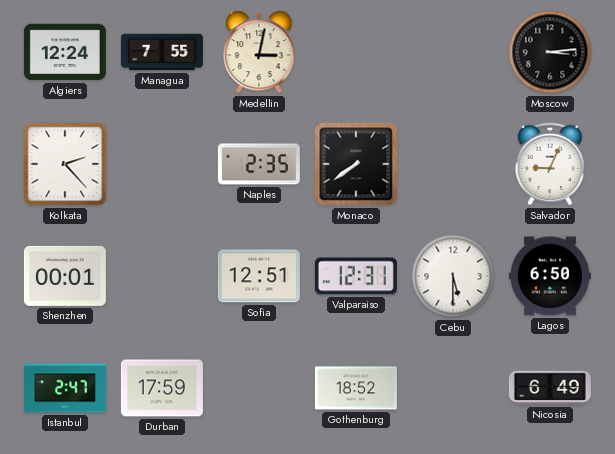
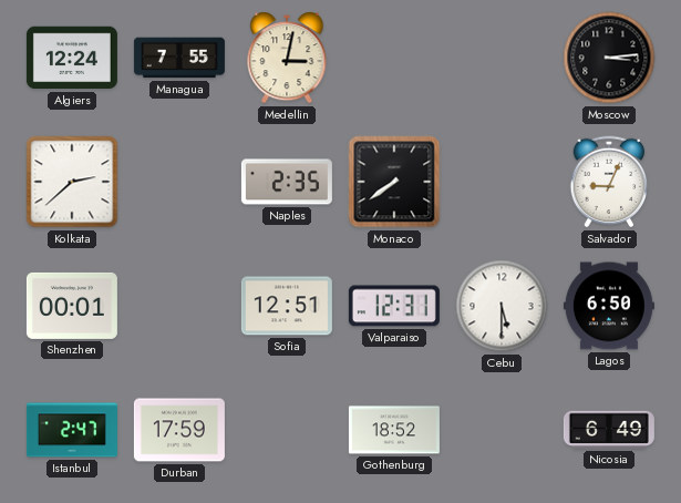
Kolkata: 2:23 -> 2:38
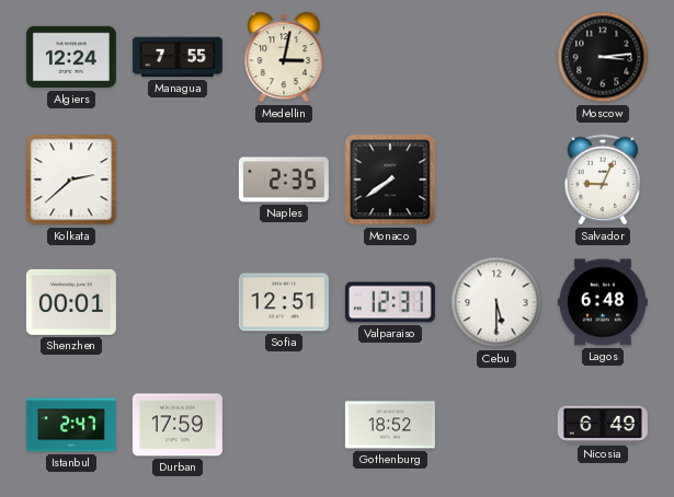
Lagos: 6:50 -> 6:48
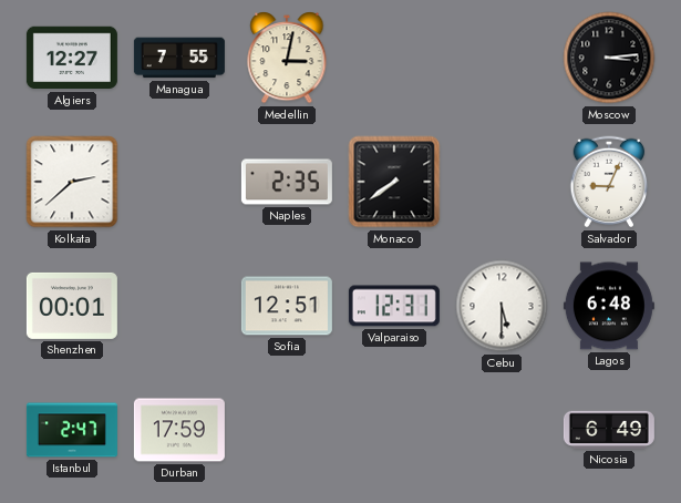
Algiers: 12:24 -> 12:27
Gothenburg: 18:52 -> none
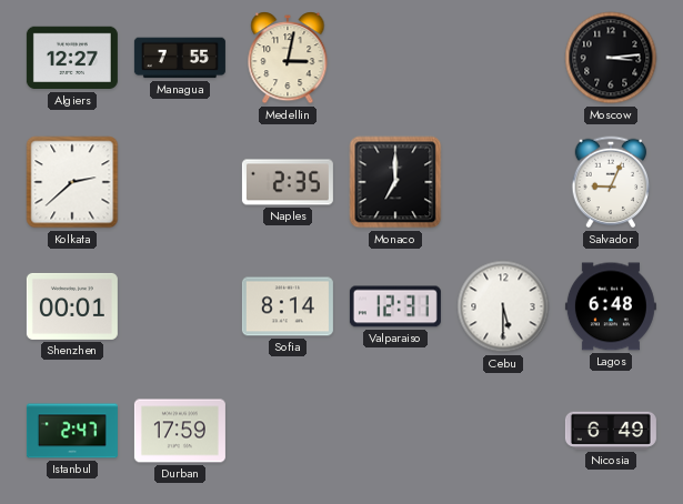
Monaco: 7:39 -> 7:00
Sofia: 12:51 -> 8:14
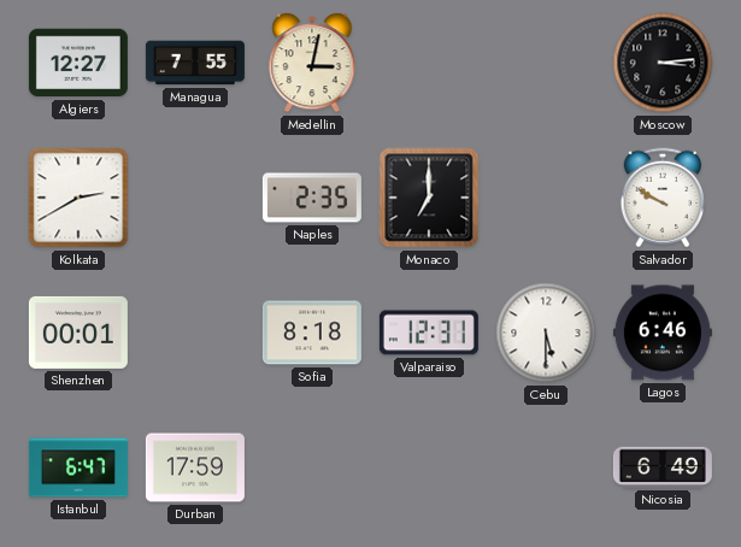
Kolkata: 2:38 -> 2:40
Salvador: 9:04 -> 9:50
Sofia: 8:14 -> 8:18
Lagos: 6:48 -> 6:46
Istanbul: 2:47 -> 6:47
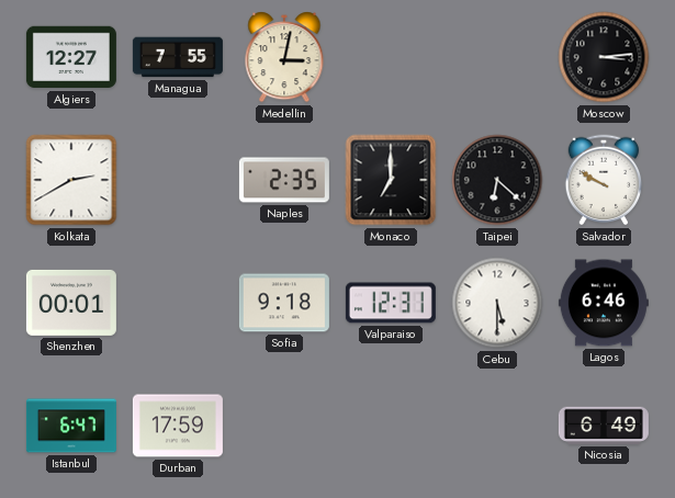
Taipei: none -> 6:22
Sofia: 8:18 -> 9:18
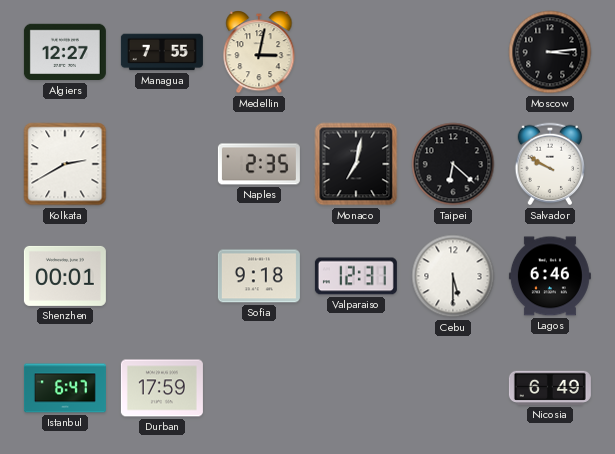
Monaco: 7:00 -> 7:02
